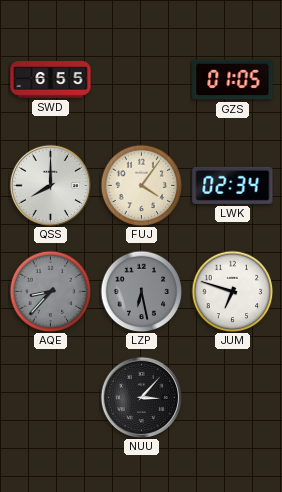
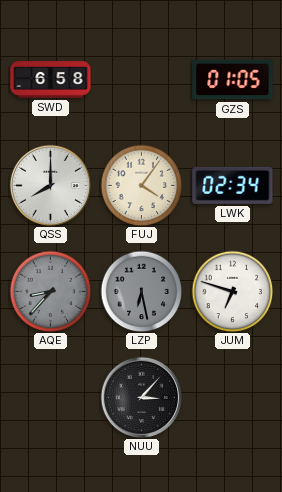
SWD: 6:55 -> 6:58
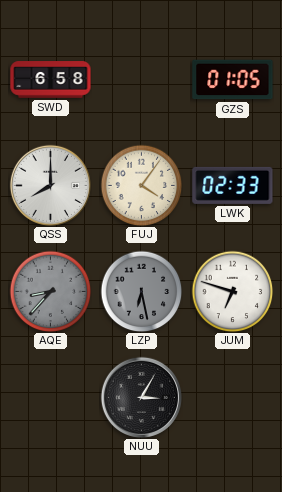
LWK: 02:34 -> 02:33
NUU: 3:07 -> 3:05
